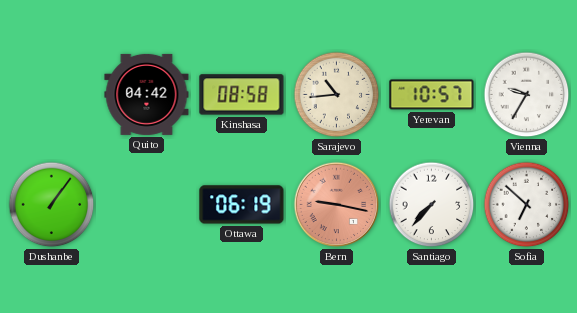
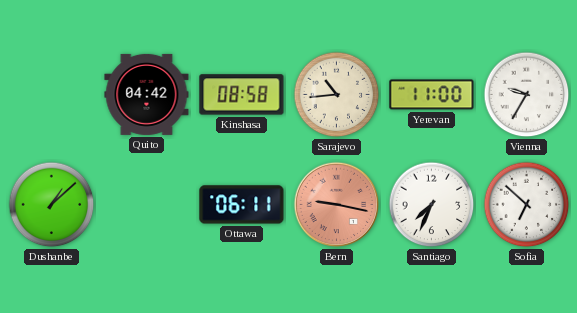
Yerevan: 10:57 -> 11:00
Dushanbe: 1:06 -> 1:08
Ottawa: 06:19 -> 06:11
Santiago: 7:37 -> 7:34
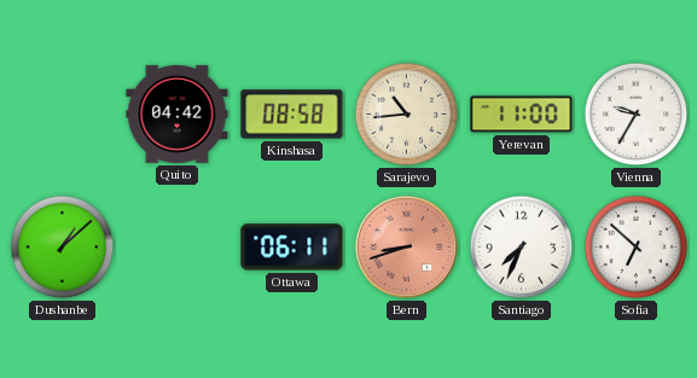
Bern: 9:17 -> 8:42
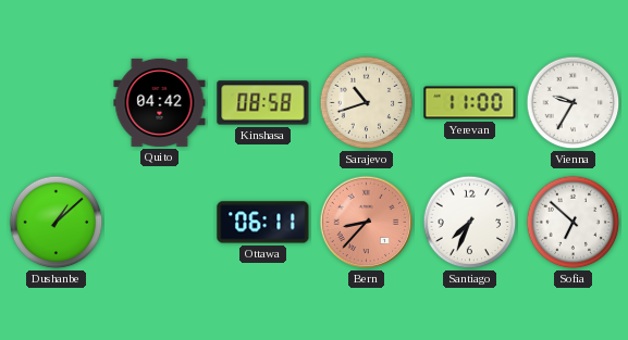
Sarajevo: 10:44 -> 10:42
Bern: 8:42 -> 8:37
